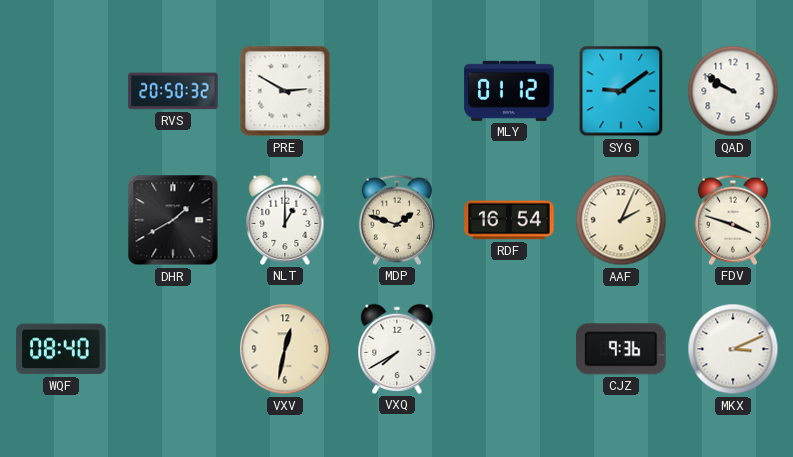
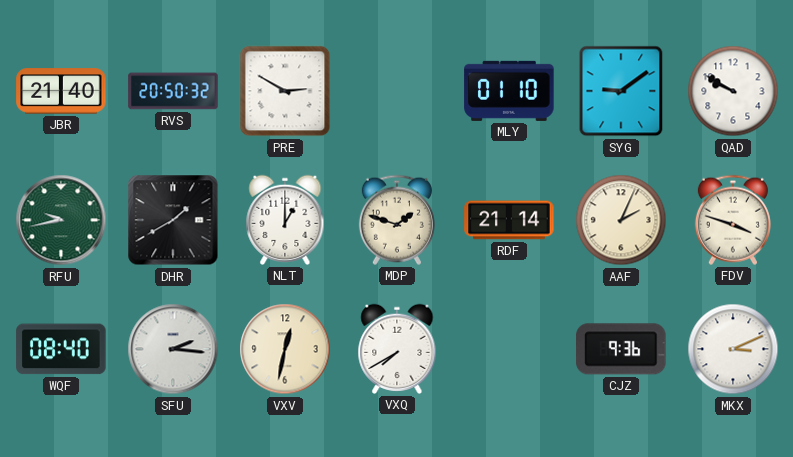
JBR: none -> 21:40
MLY: 01:12 -> 01:10
RFU: none -> 9:43
RDF: 16:54 -> 21:14
SFU: none -> 2:16
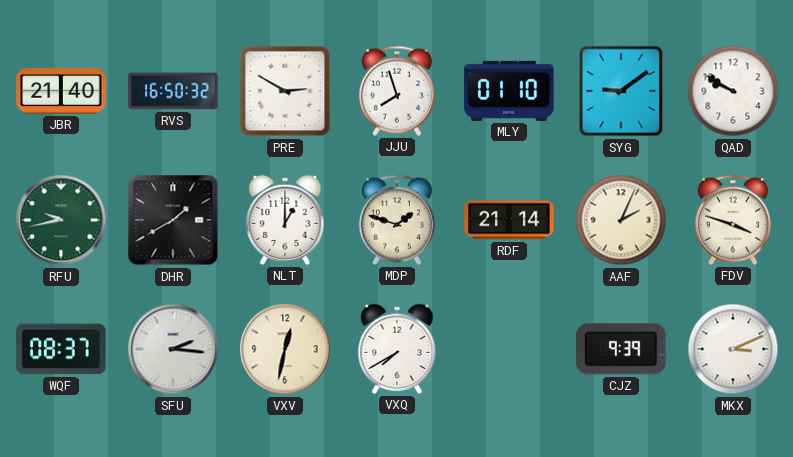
RVS: 20:50 -> 16:50
JJU: none -> 7:57
WQF: 08:40 -> 08:37
CJZ: 9:36 -> 9:39
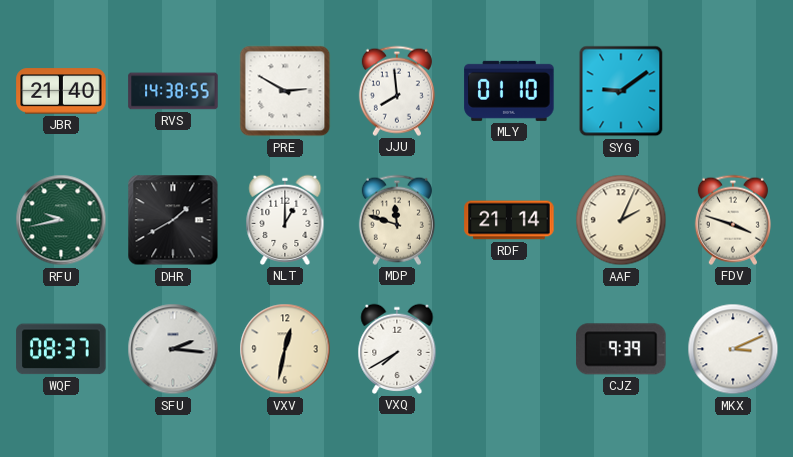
RVS: 16:50 -> 14:38
JJU: 7:57 -> 7:59
QAD: 9:50 -> none
MDP: 1:48 -> 11:48
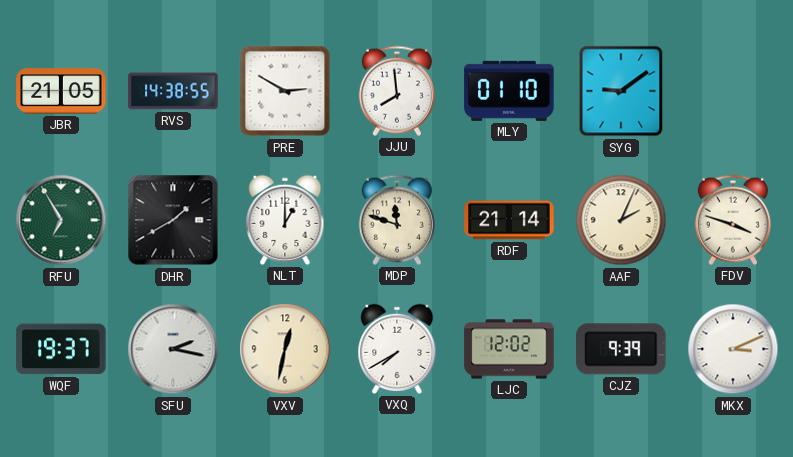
JBR: 21:40 -> 21:05
RFU: 9:43 -> 6:55
WQF: 08:37 -> 19:37
SFU: 2:16 -> 2:17
LJC: none -> 12:02
